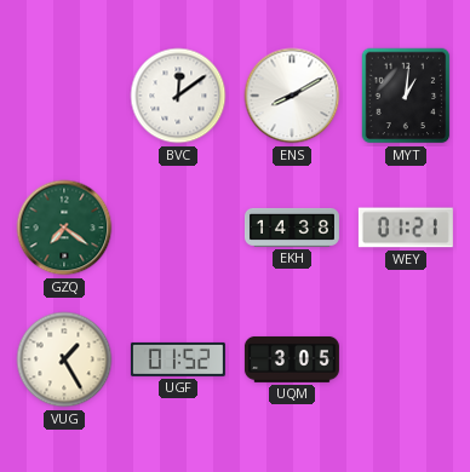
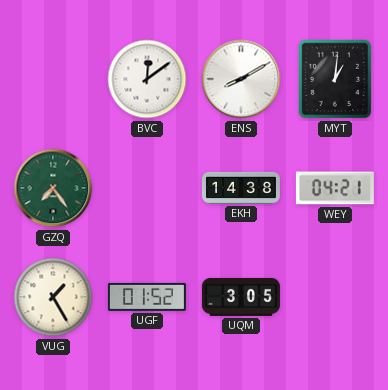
GZQ: 7:21 -> 7:24
WEY: 01:21 -> 04:21
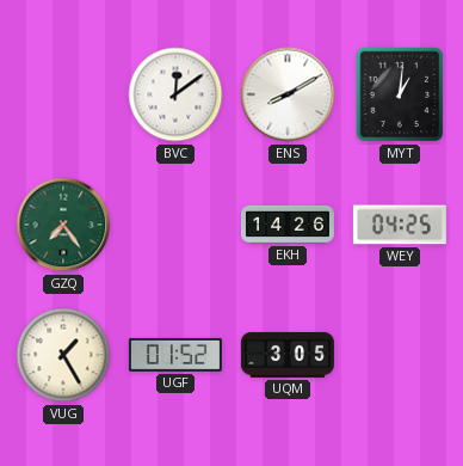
EKH: 14:38 -> 14:26
WEY: 04:21 -> 04:25
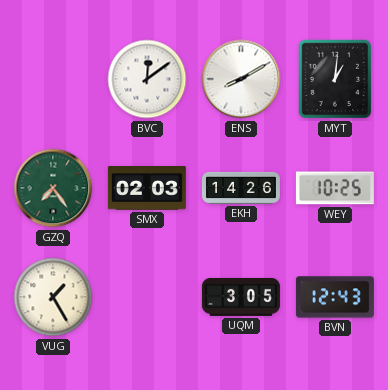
SMX: none -> 02:03
WEY: 04:25 -> 10:25
UGF: 01:52 -> none
BVN: none -> 12:43
